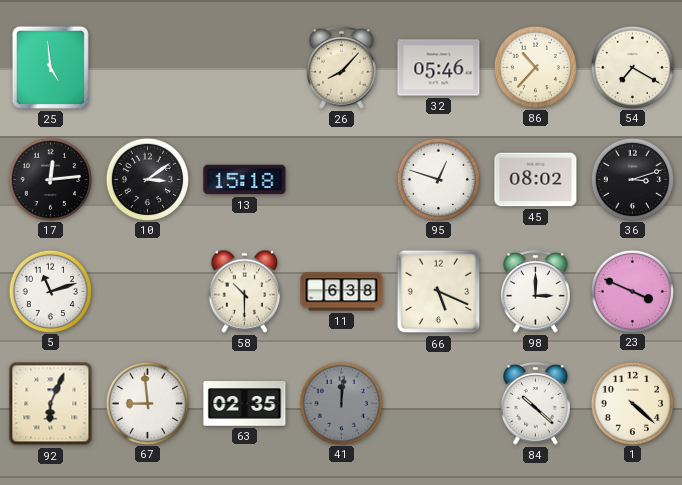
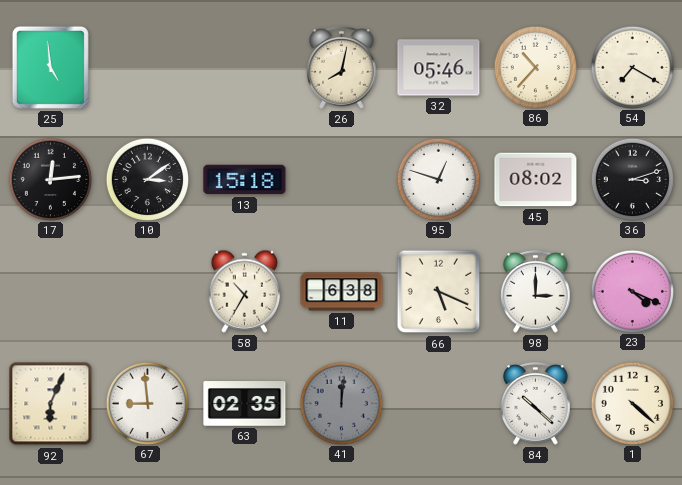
26: 8:07 -> 8:02
5: 11:12 -> none
58: 10:30 -> 10:35
23: 3:49 -> 4:19
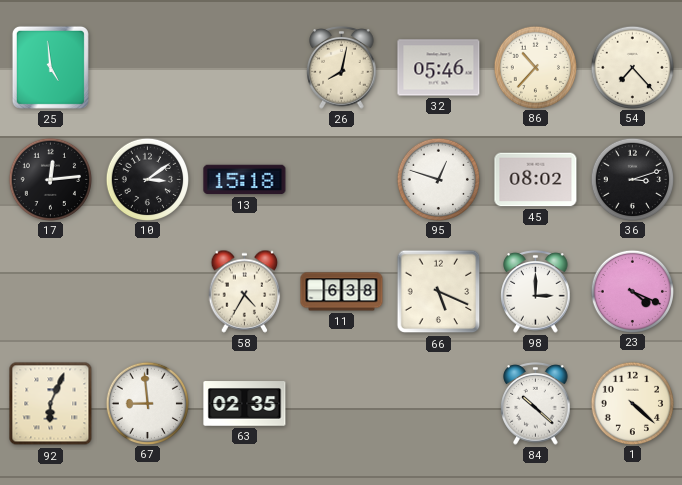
54: 7:20 -> 7:23
58: 10:35 -> 4:35
41: 12:01 -> none
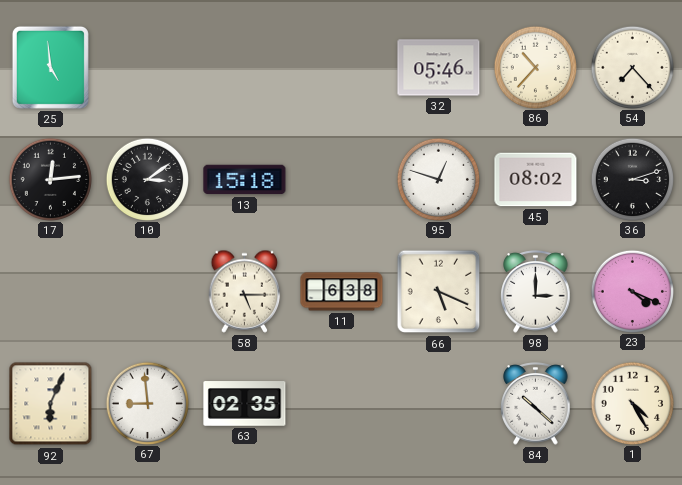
26: 8:02 -> none
58: 4:35 -> 5:15
1: 4:22 -> 4:25
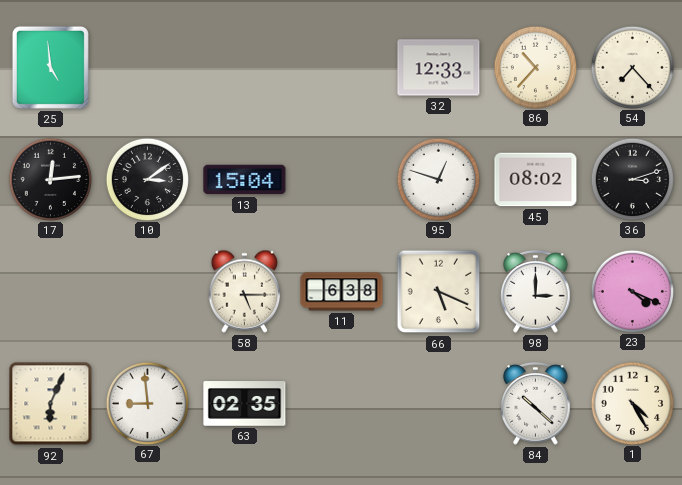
32: 05:46 -> 12:33
13: 15:18 -> 15:04
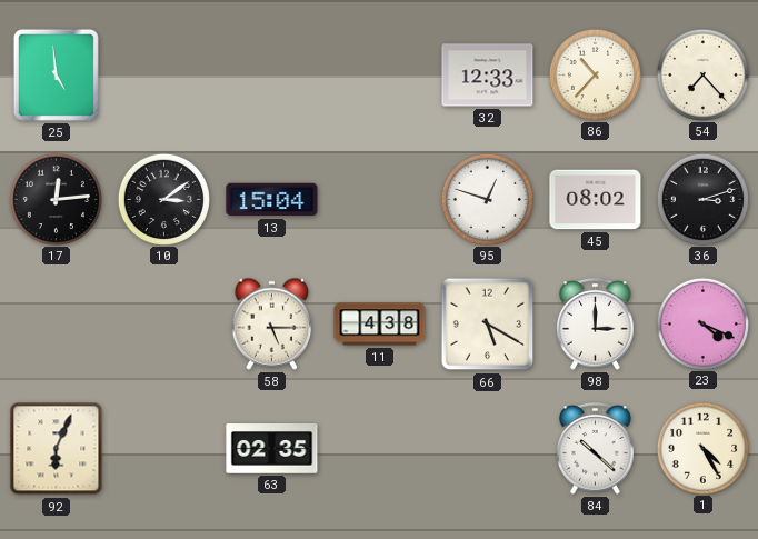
11: 6:38 -> 4:38
66: 5:19 -> 5:20
67: 8:59 -> none
